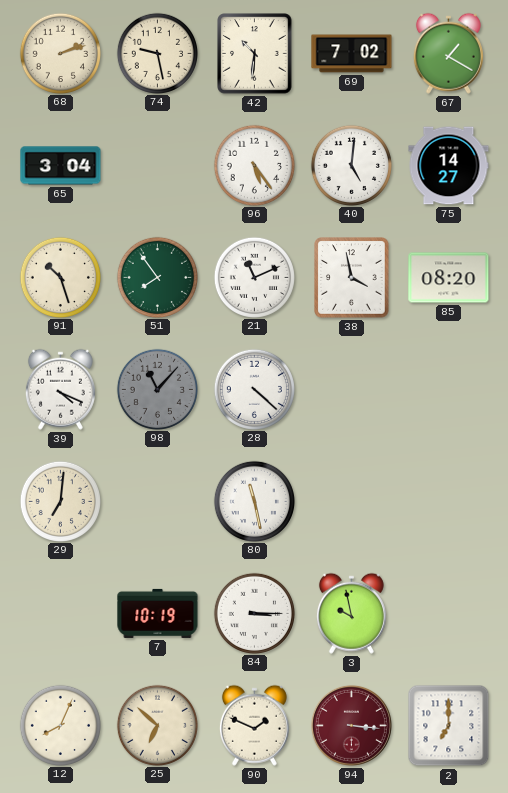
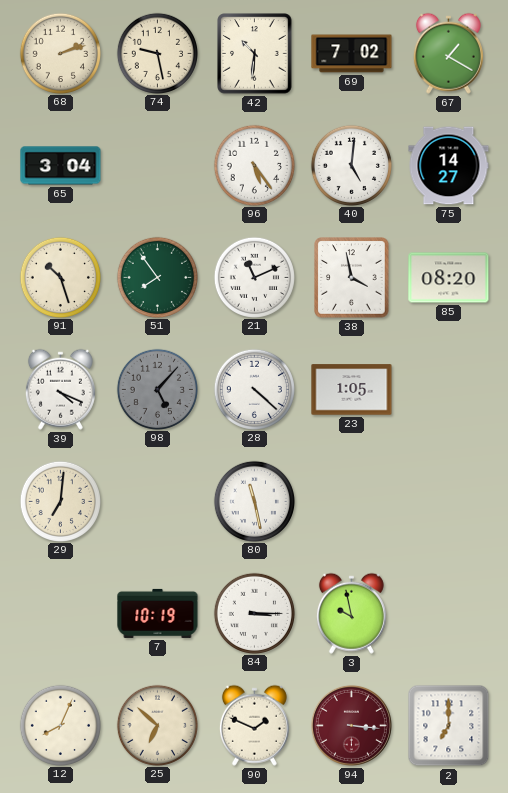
98: 11:07 -> 5:07
23: none -> 1:05
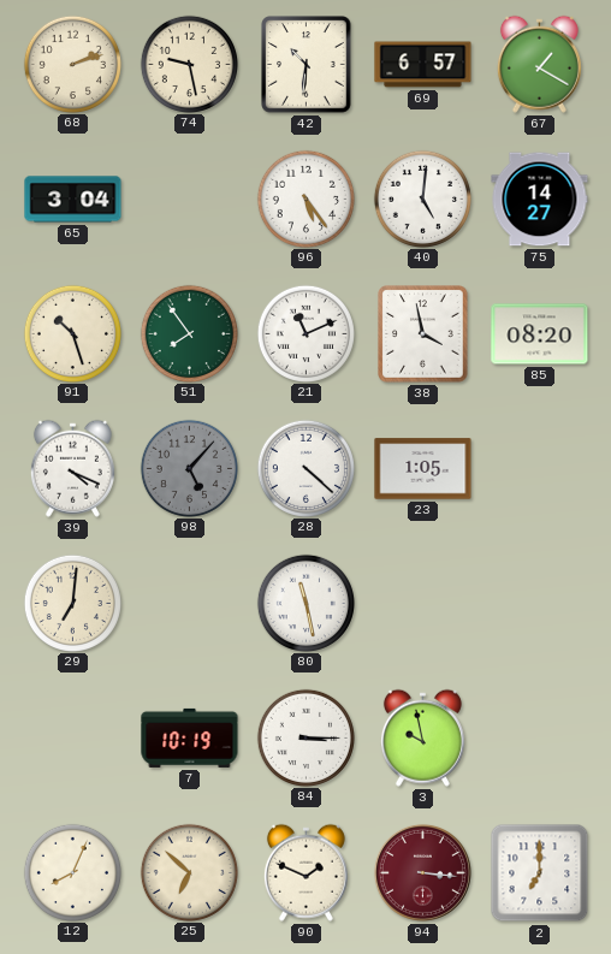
69: 7:02 -> 6:57
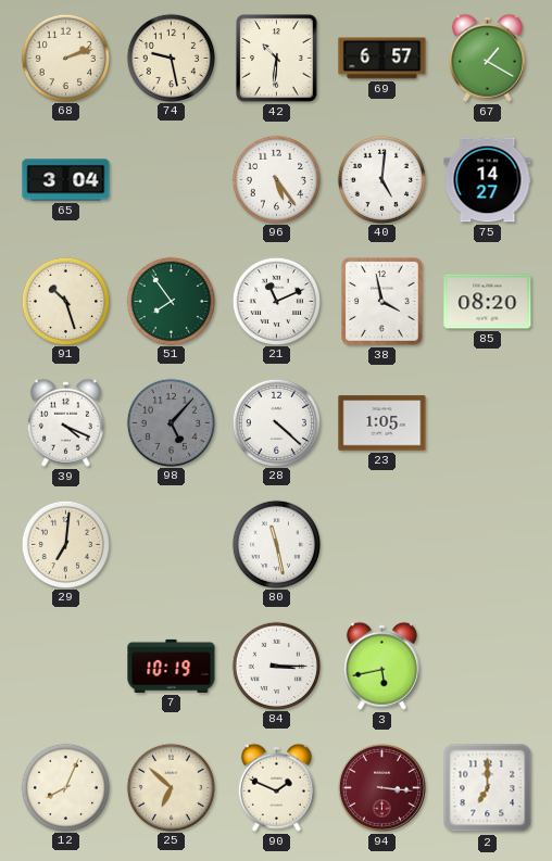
3: 9:58 -> 5:43
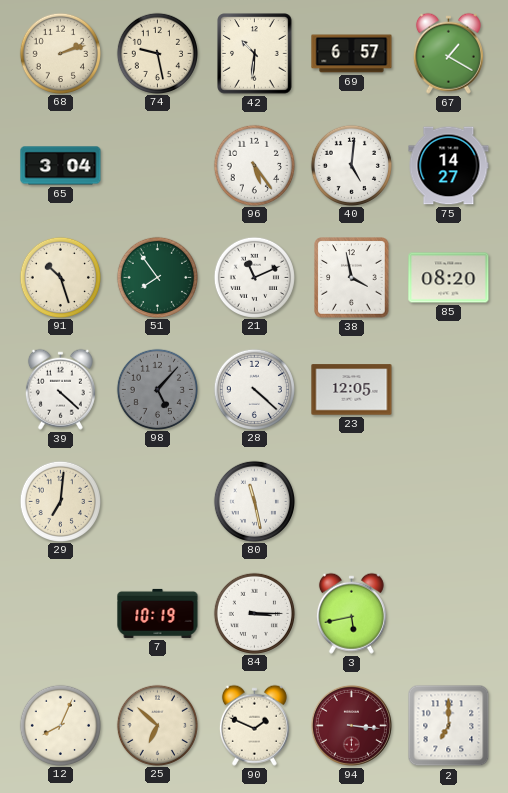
39: 4:19 -> 4:22
23: 1:05 -> 12:05
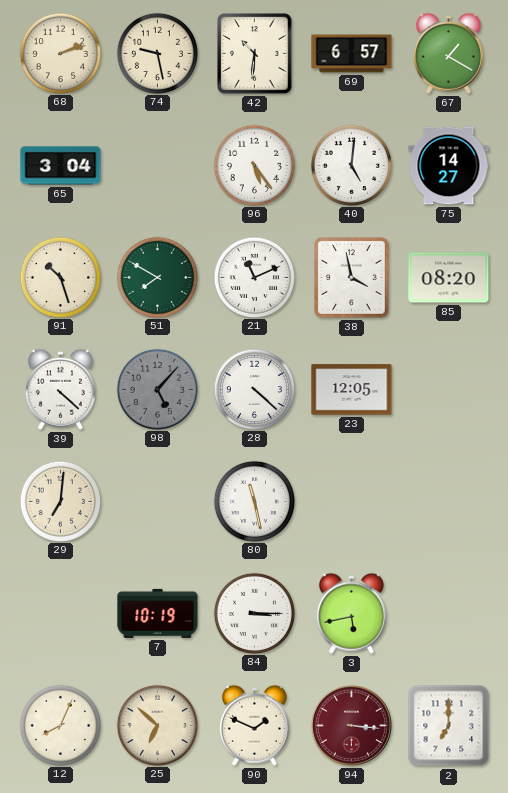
51: 7:54 -> 7:50
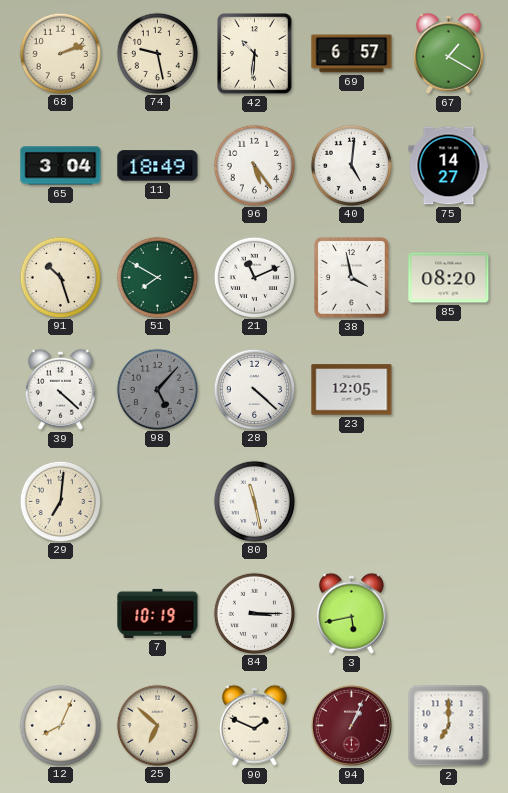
11: none -> 18:49
94: 3:16 -> 1:04
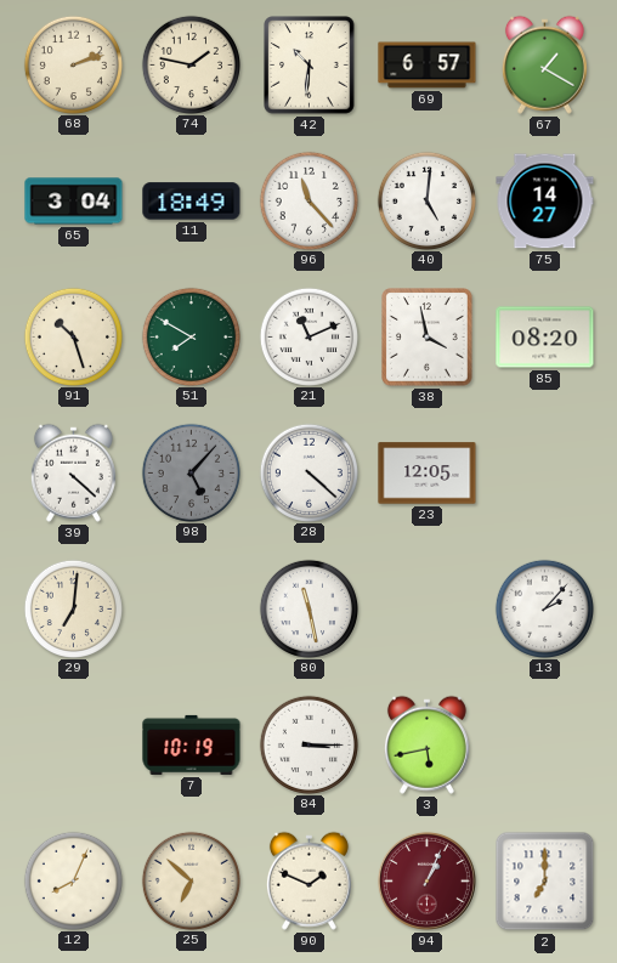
74: 9:28 -> 1:47
96: 5:24 -> 11:23
13: none -> 2:07
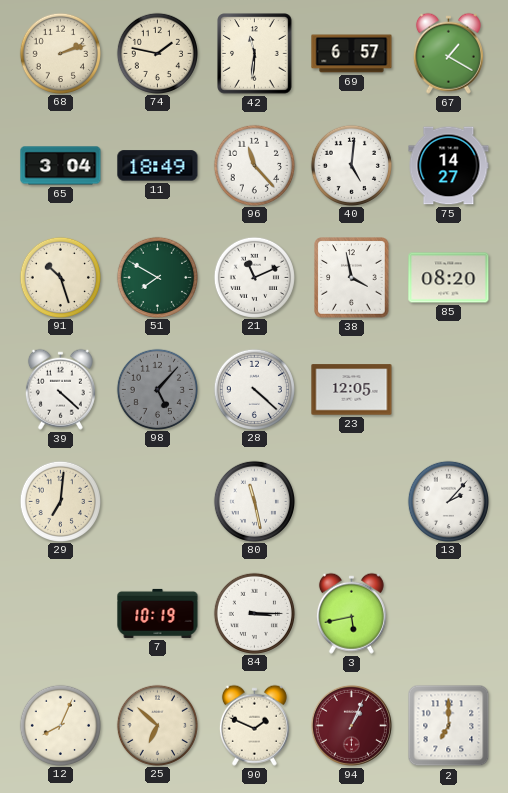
42: 10:31 -> 11:31
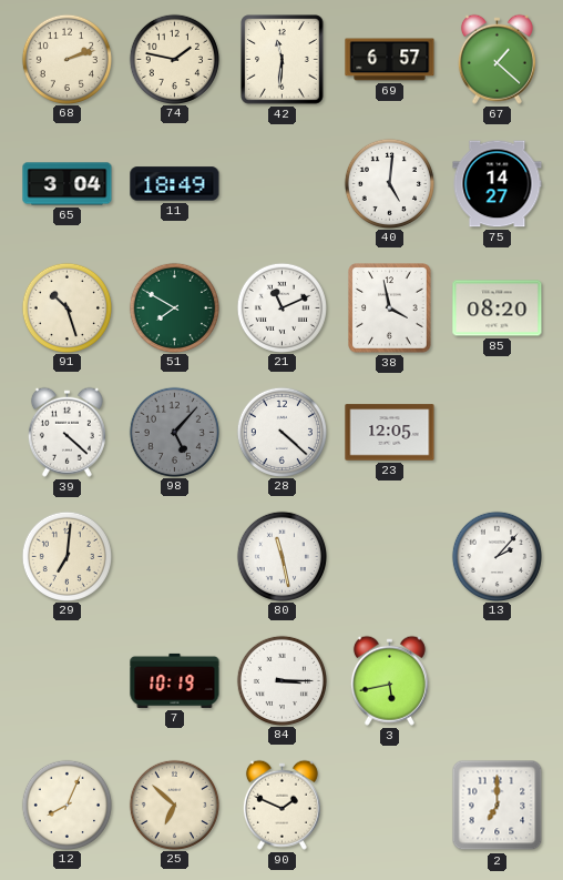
67: 1:20 -> 1:22
96: 11:23 -> none
94: 1:04 -> none
